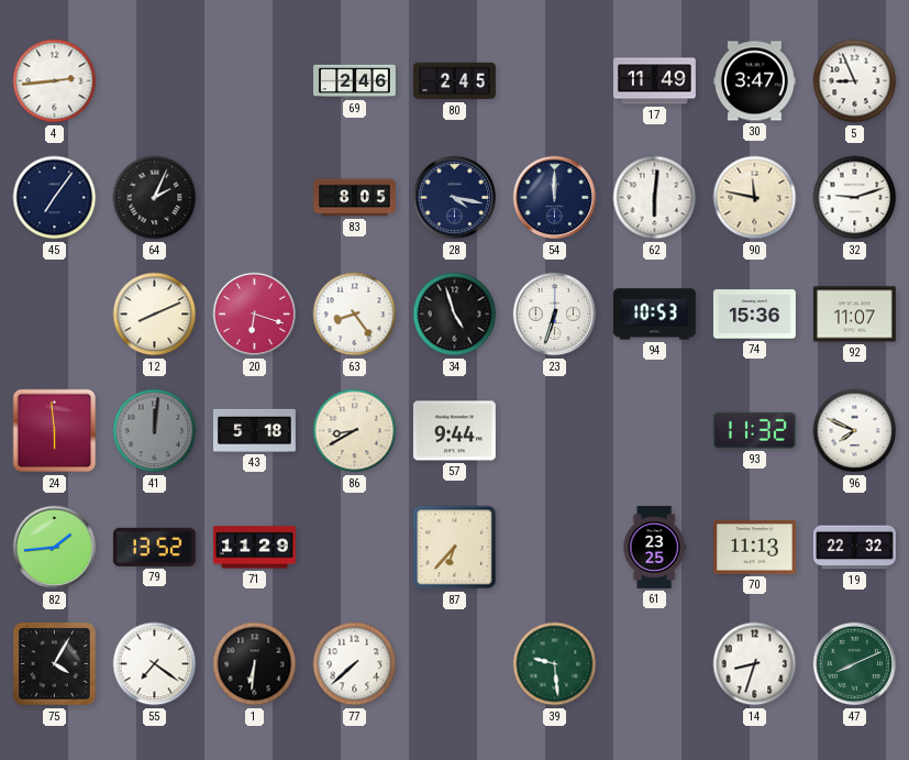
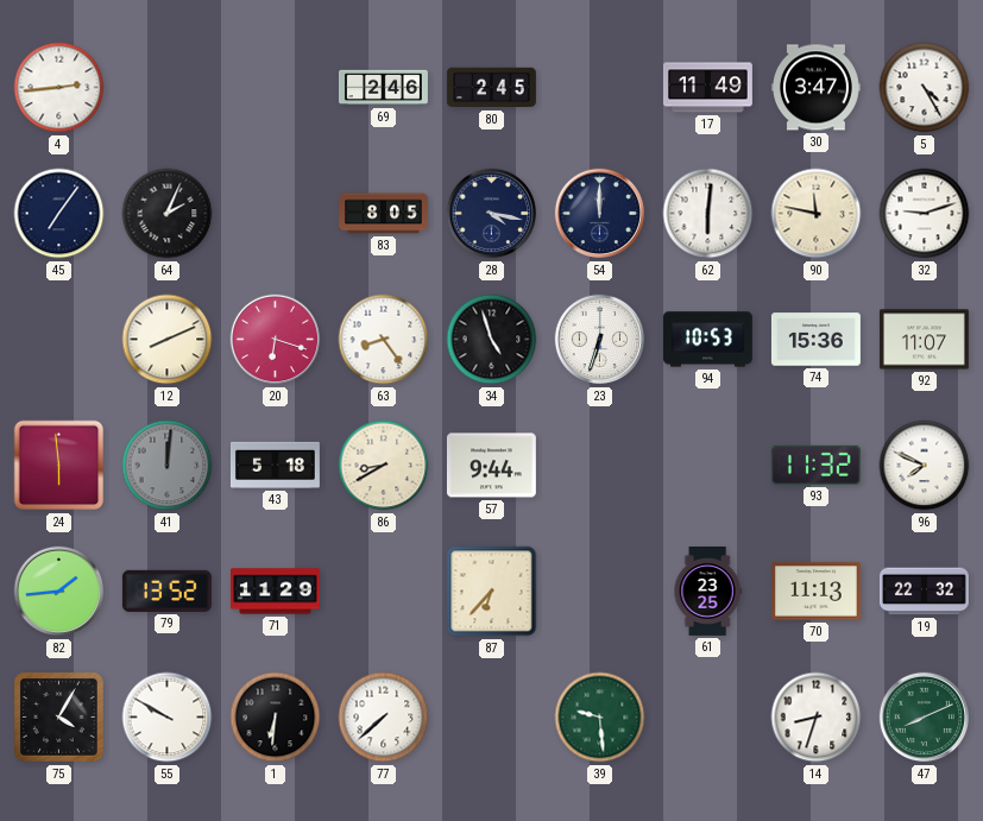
5: 8:56 -> 4:25
55: 7:21 -> 9:50
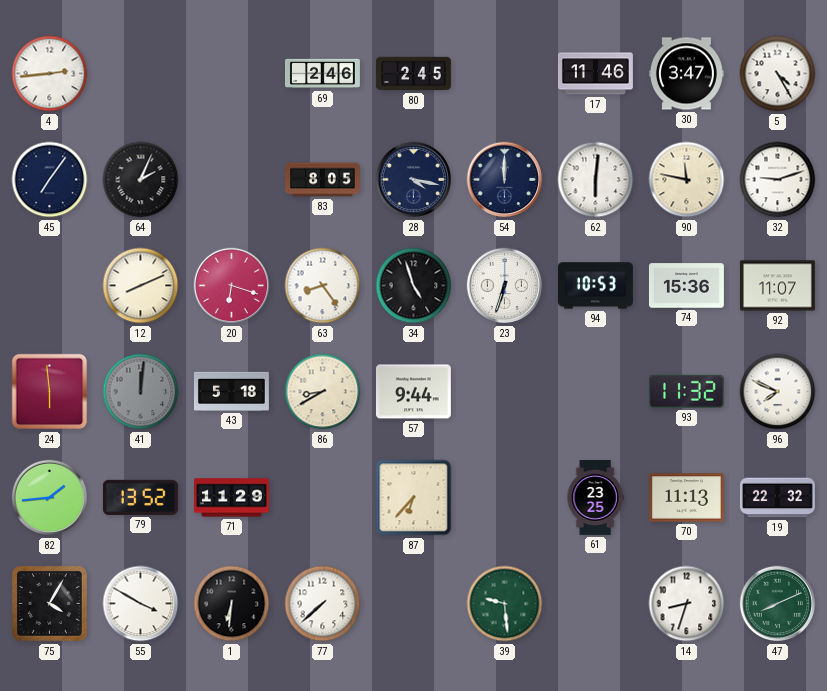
17: 11:49 -> 11:46
55: 9:50 -> 3:50
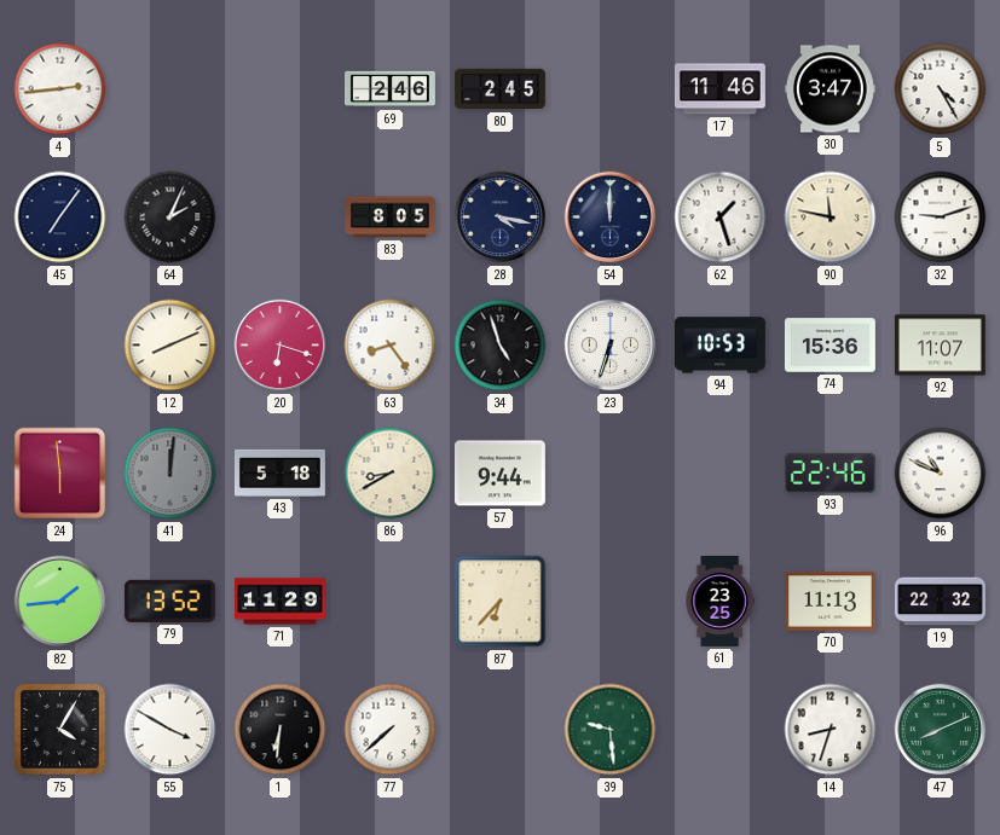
62: 6:01 -> 1:27
93: 11:32 -> 22:46
96: 7:49 -> 10:49
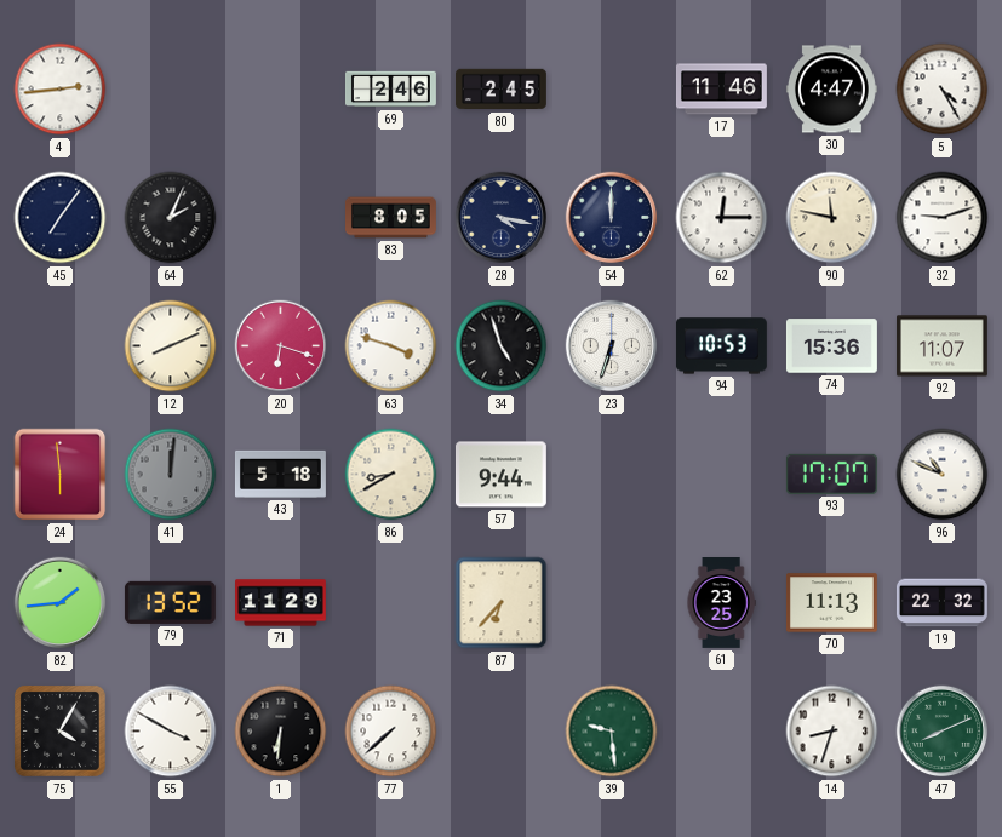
30: 3:47 -> 4:47
62: 1:27 -> 12:15
63: 8:24 -> 3:48
93: 22:46 -> 17:07
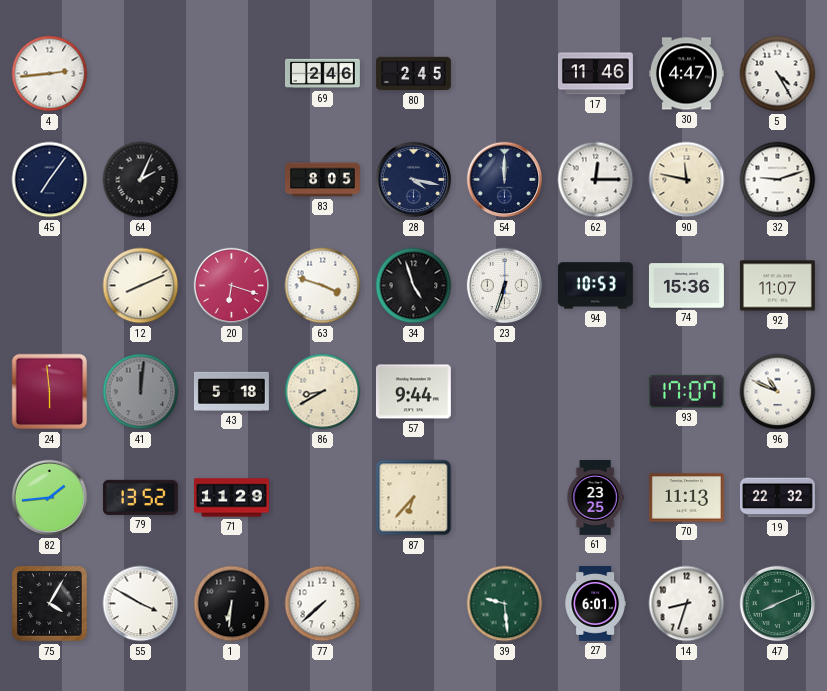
27: none -> 6:01
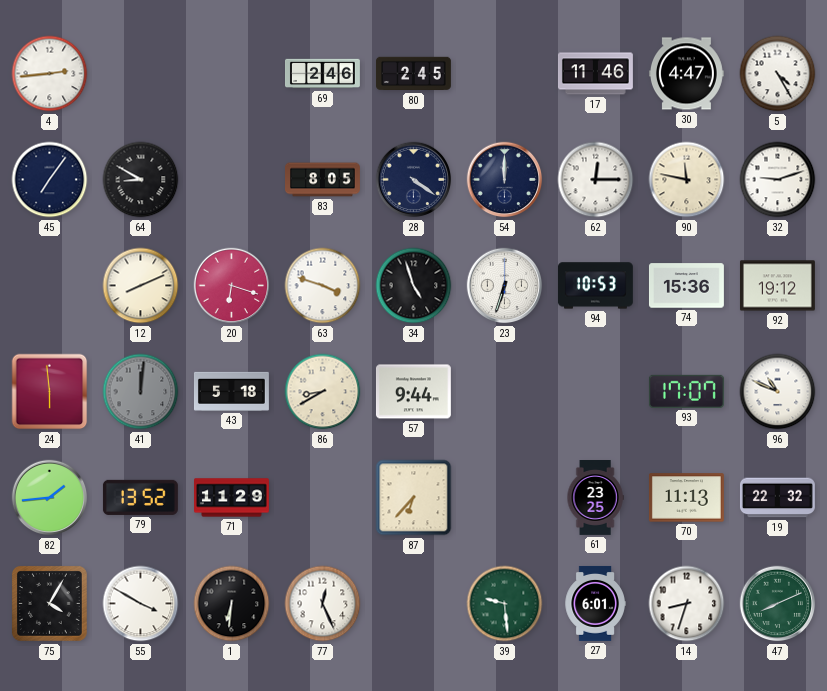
64: 2:04 -> 8:50
28: 4:17 -> 4:21
92: 11:07 -> 19:12
77: 7:38 -> 12:26
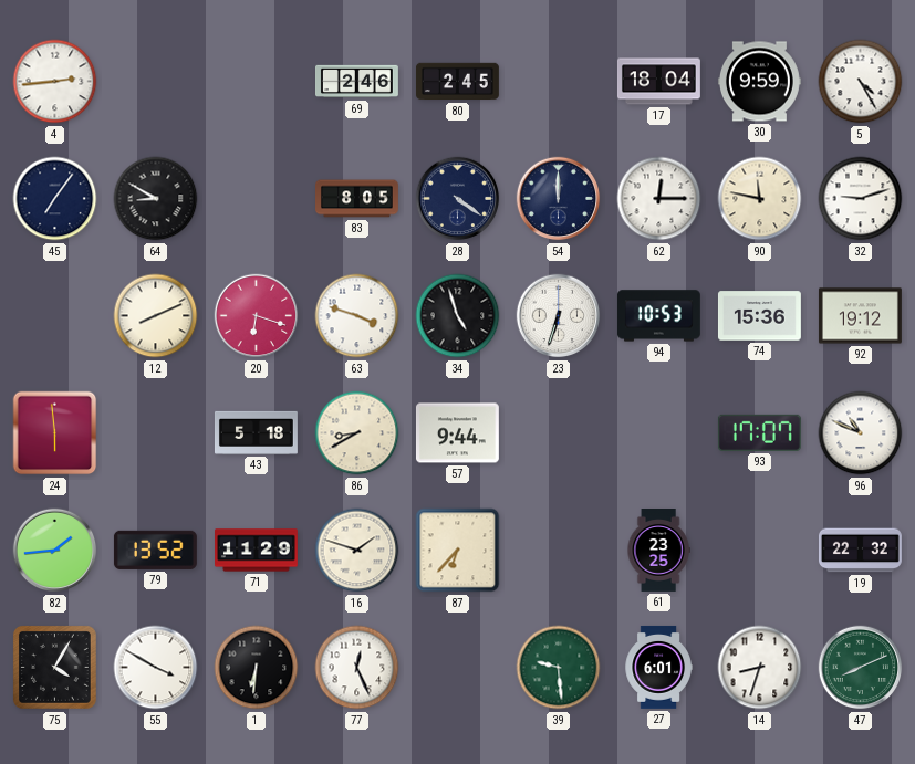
17: 11:46 -> 18:04
30: 4:47 -> 9:59
41: 12:01 -> none
16: none -> 1:48
70: 11:13 -> none
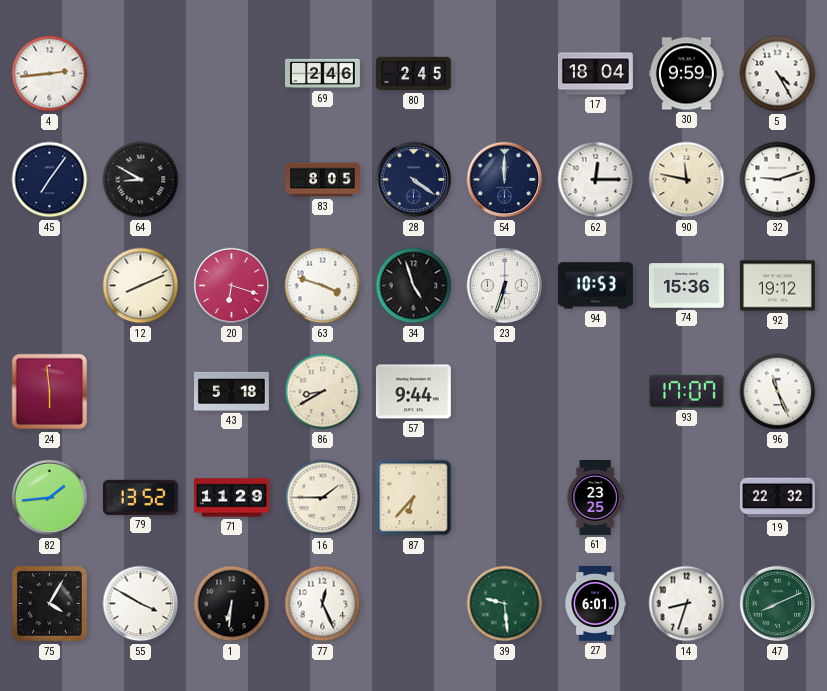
96: 10:49 -> 11:26
16: 1:48 -> 1:45
